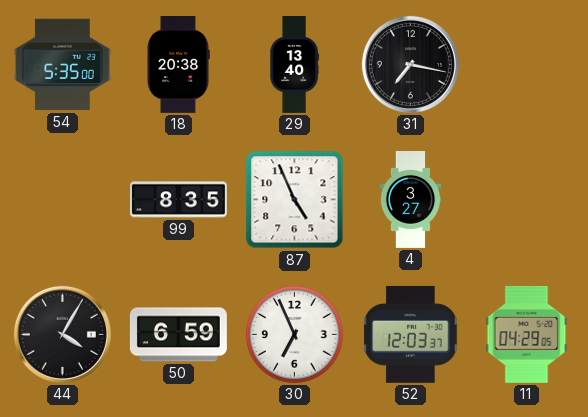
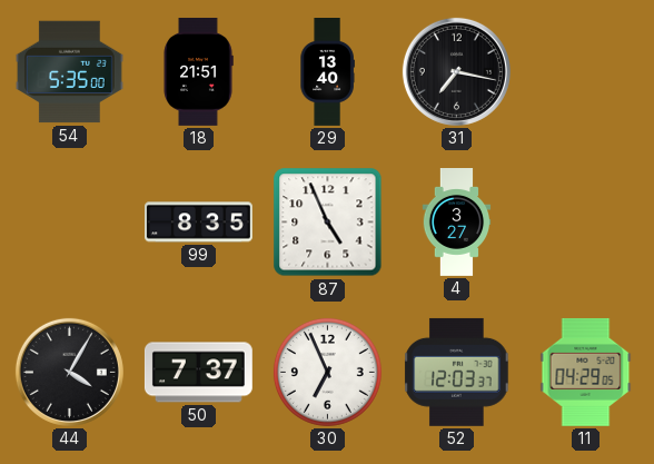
18: 20:38 -> 21:51
50: 6:59 -> 7:37
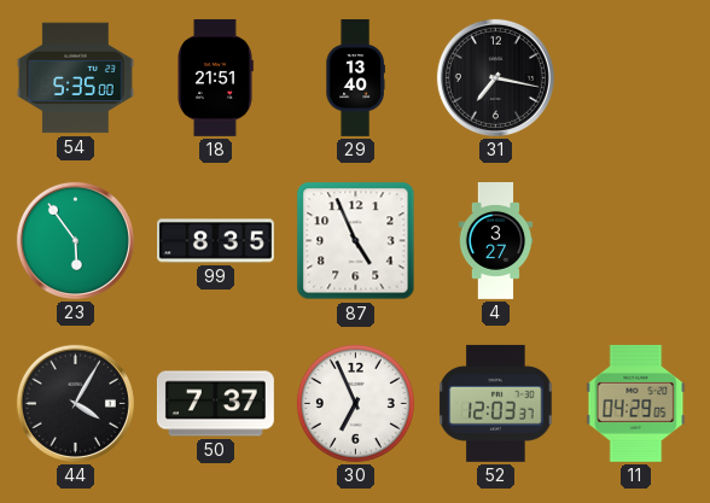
23: none -> 5:54
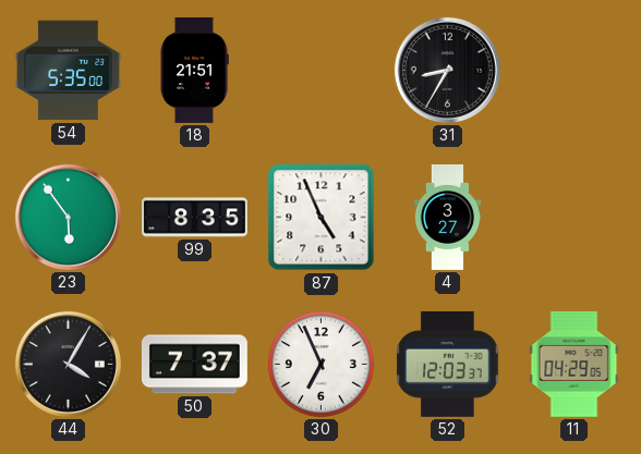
29: 13:40 -> none
31: 7:17 -> 8:35
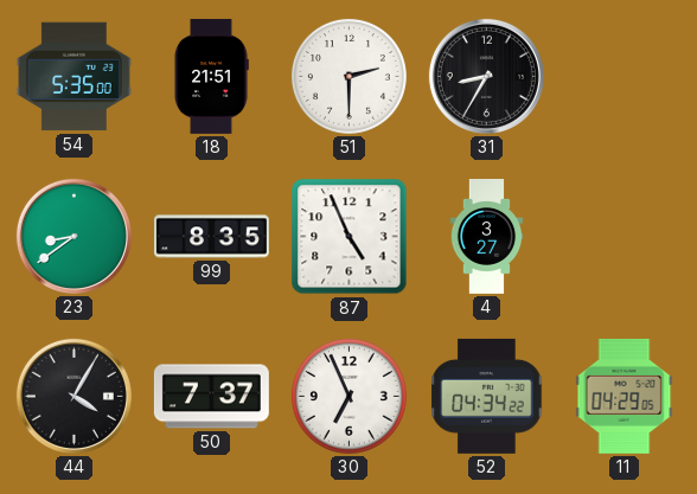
51: none -> 2:30
23: 5:54 -> 8:39
52: 12:03 -> 04:34
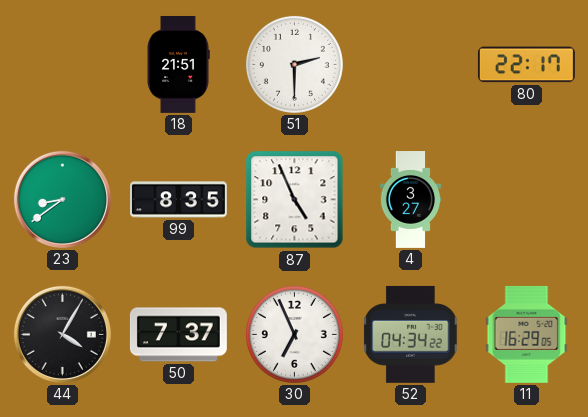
54: 5:35 -> none
31: 8:35 -> none
80: none -> 22:17
11: 04:29 -> 16:29
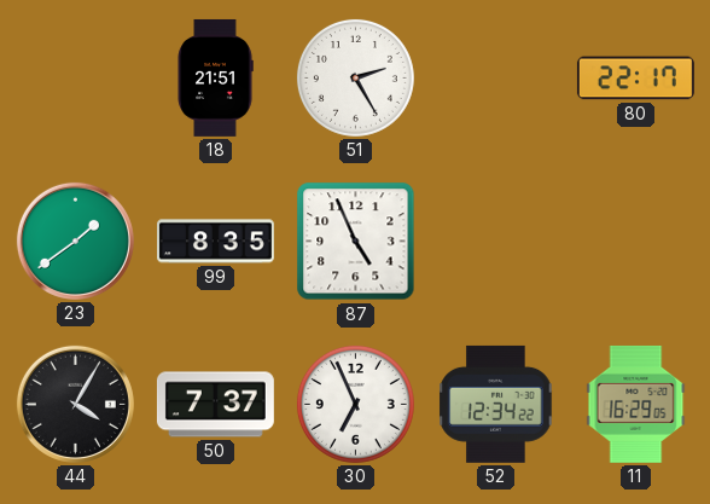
51: 2:30 -> 2:25
23: 8:39 -> 1:39
4: 3:27 -> none
52: 04:34 -> 12:34
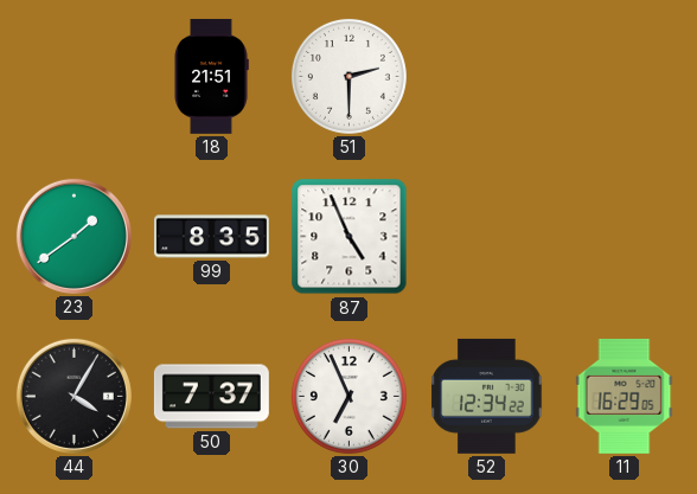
51: 2:25 -> 2:30
80: 22:17 -> none
